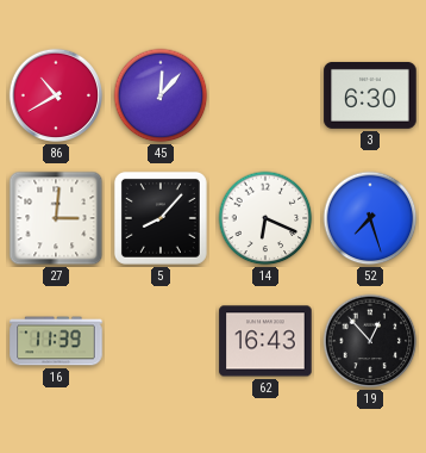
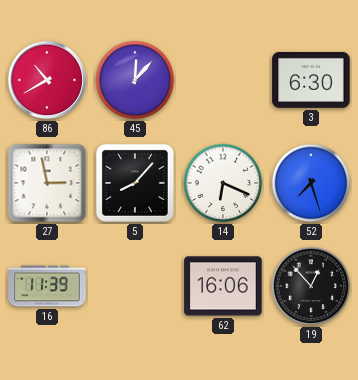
27: 3:01 -> 2:58
62: 16:43 -> 16:06
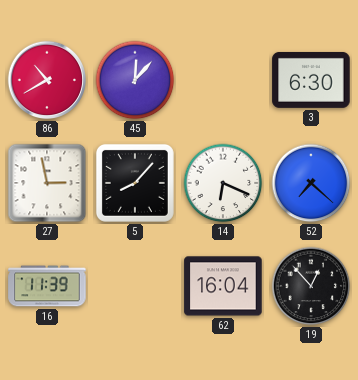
52: 7:27 -> 7:22
62: 16:06 -> 16:04
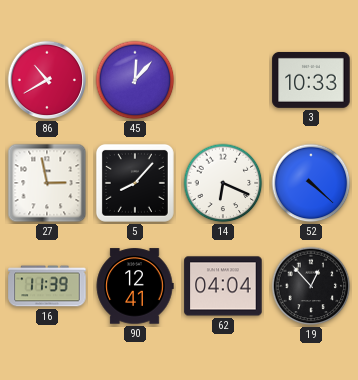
3: 6:30 -> 10:33
52: 7:22 -> 4:22
90: none -> 12:41
62: 16:04 -> 04:04
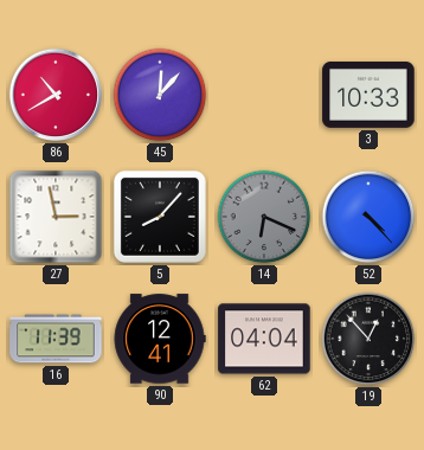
14 dial: white -> grey
52: 4:22 -> 4:23
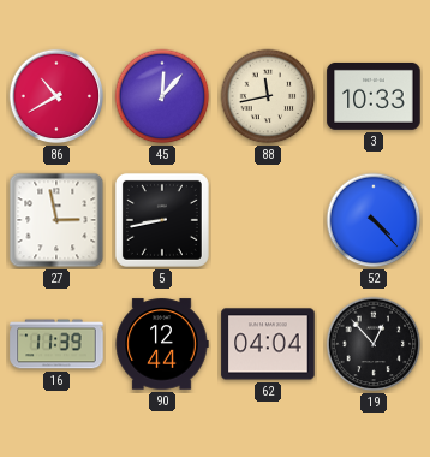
88: none -> 11:43
5: 8:07 -> 8:43
14: 6:19 -> none
90: 12:41 -> 12:44
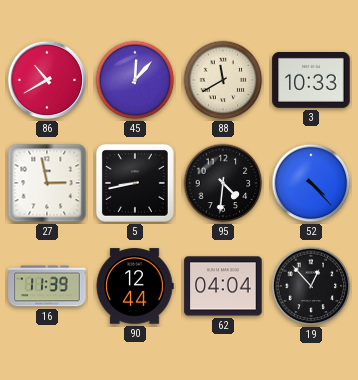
88: 11:43 -> 11:40
95: none -> 4:31
